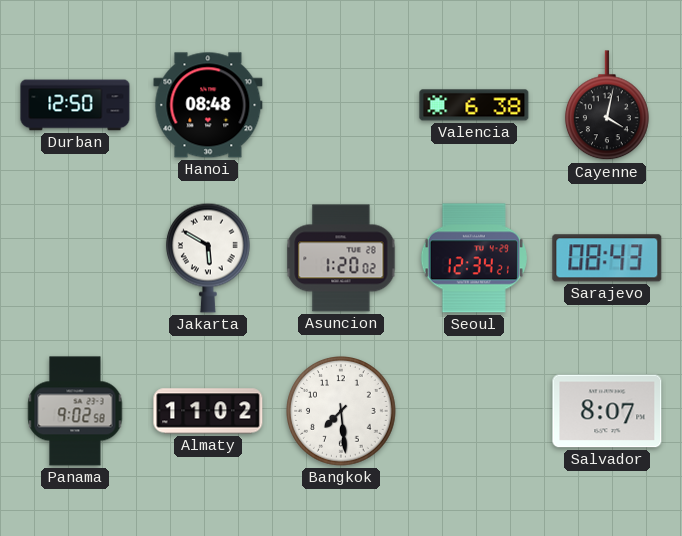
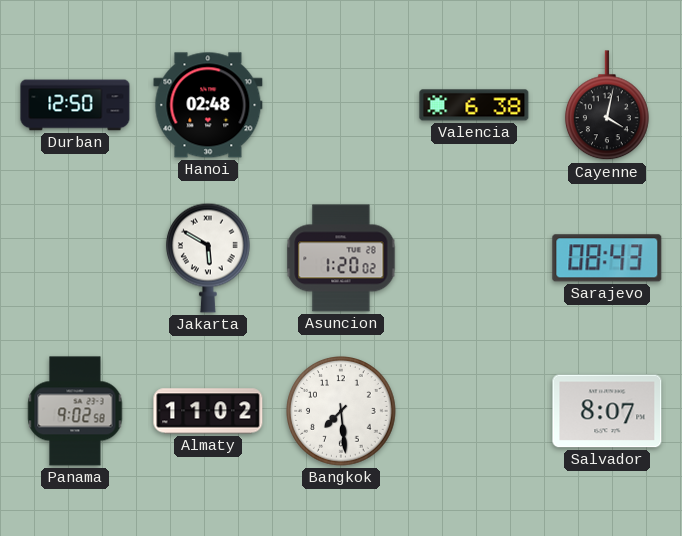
Hanoi: 08:48 -> 02:48
Seoul: 12:34 -> none
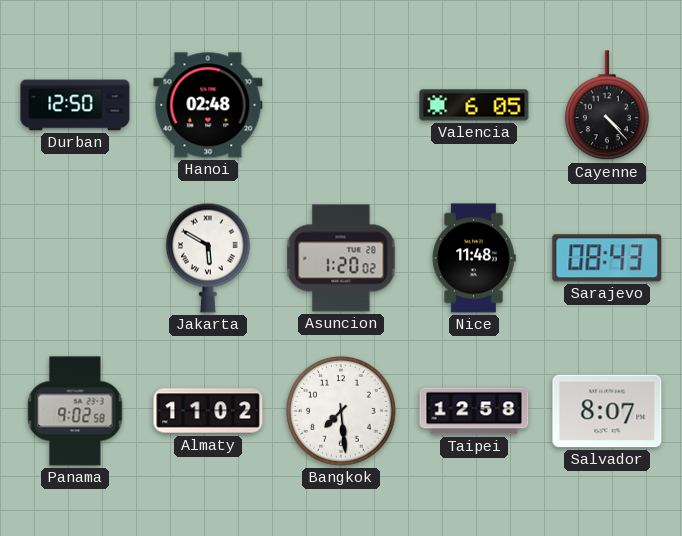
Valencia: 6:38 -> 6:05
Cayenne: 4:02 -> 4:23
Nice: none -> 11:48
Taipei: none -> 12:58
